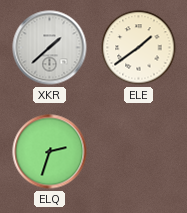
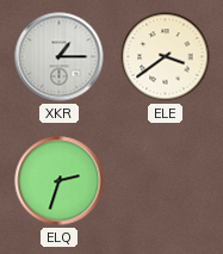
XKR: 1:38 -> 1:15
ELE: 1:39 -> 3:39
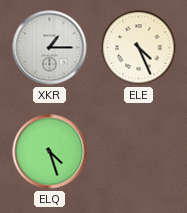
ELE: 3:39 -> 4:26
ELQ: 2:33 -> 4:27
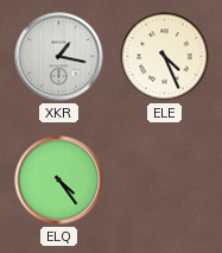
XKR: 1:15 -> 1:17
ELQ: 4:27 -> 4:24
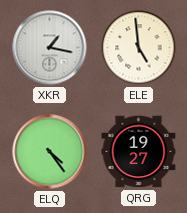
ELE: 4:26 -> 4:59
QRG: none -> 19:27
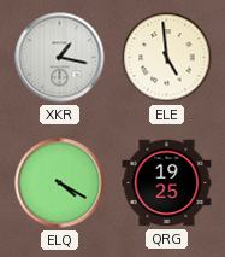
ELQ: 4:24 -> 4:20
QRG: 19:27 -> 19:25
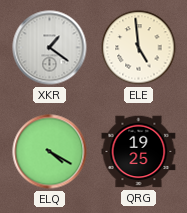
XKR: 1:17 -> 1:21
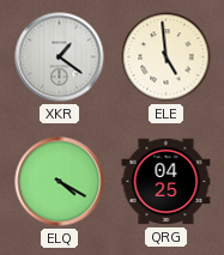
QRG: 19:25 -> 04:25
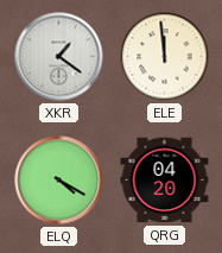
ELE: 4:59 -> 11:59
QRG: 04:25 -> 04:20
